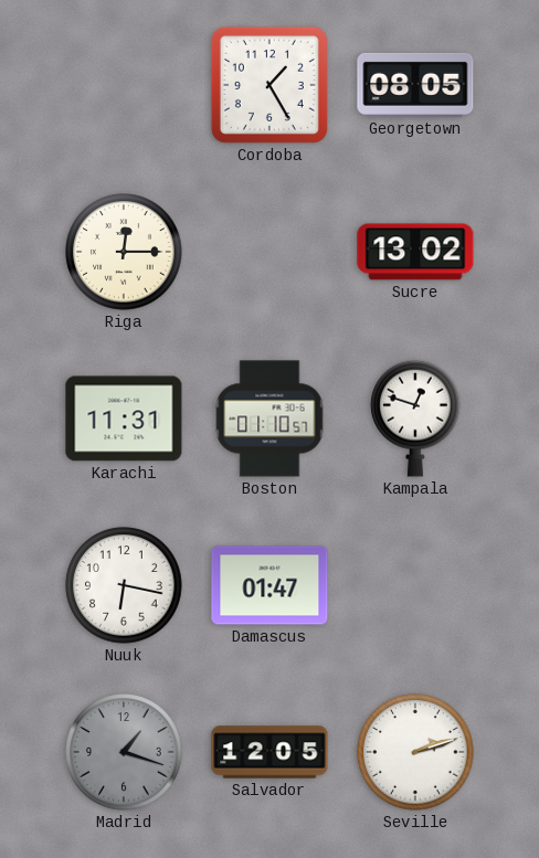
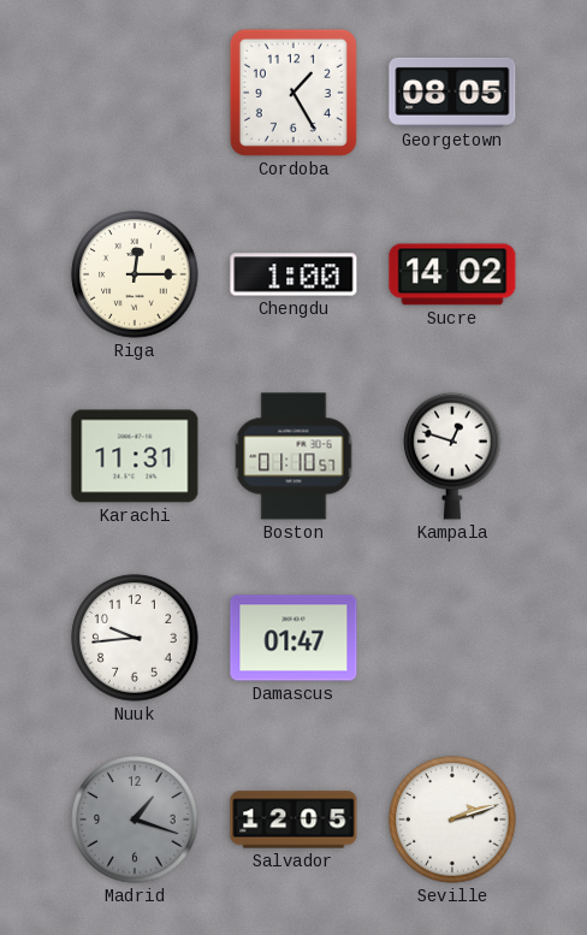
Chengdu: none -> 1:00
Sucre: 13:02 -> 14:02
Nuuk: 6:17 -> 9:44
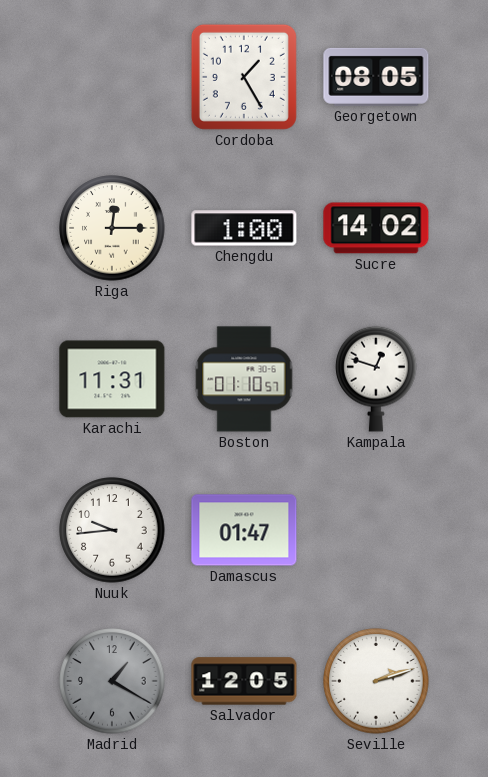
Madrid: 1:18 -> 1:20
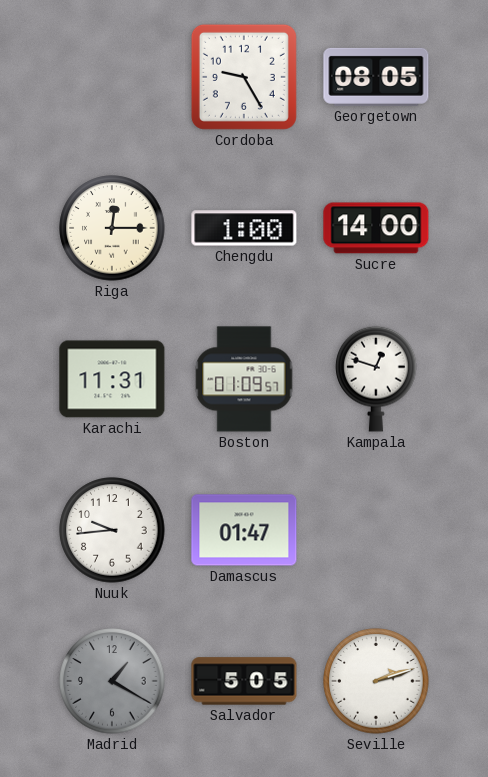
Cordoba: 1:25 -> 9:25
Sucre: 14:02 -> 14:00
Boston: 01:10 -> 01:09
Salvador: 12:05 -> 5:05
